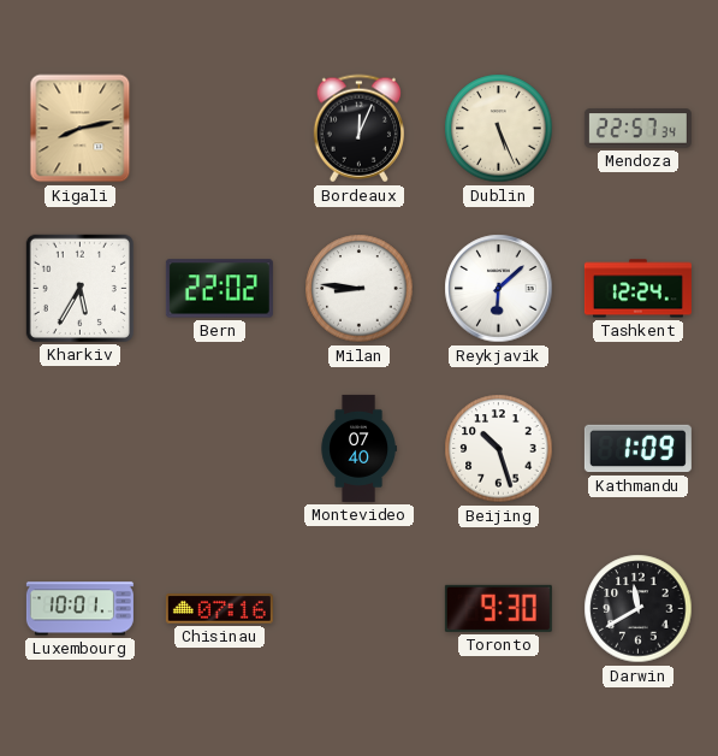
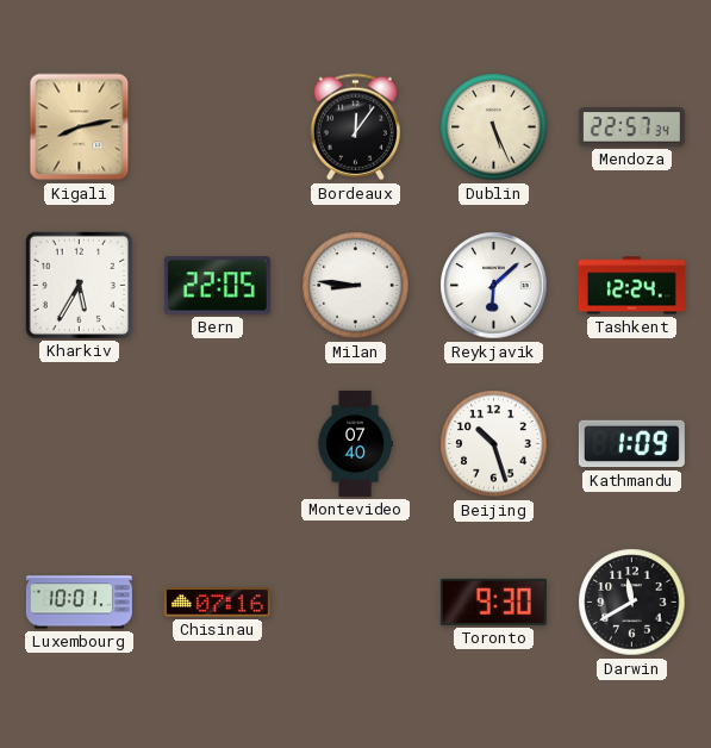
Bordeaux: 12:04 -> 12:06
Bern: 22:02 -> 22:05
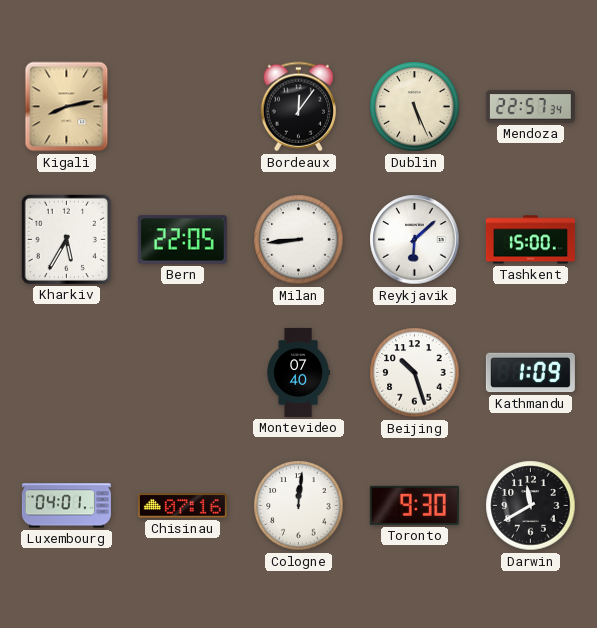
Milan: 8:46 -> 8:44
Tashkent: 12:24 -> 15:00
Luxembourg: 10:01 -> 04:01
Cologne: none -> 12:01
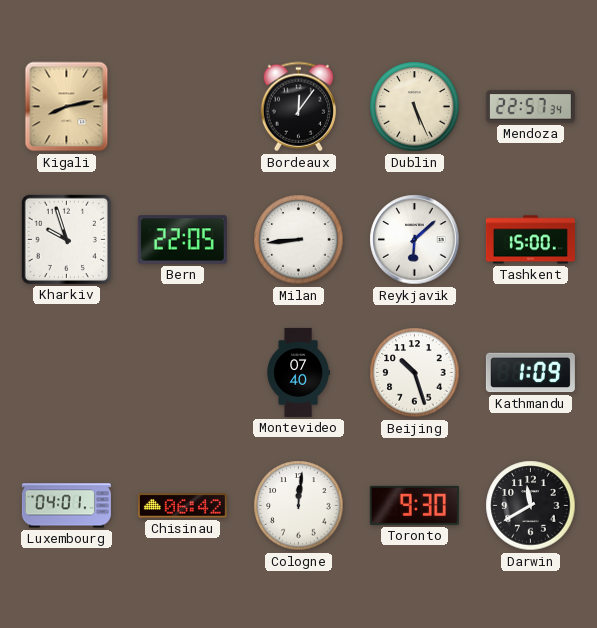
Kharkiv: 5:35 -> 9:57
Chisinau: 07:16 -> 06:42
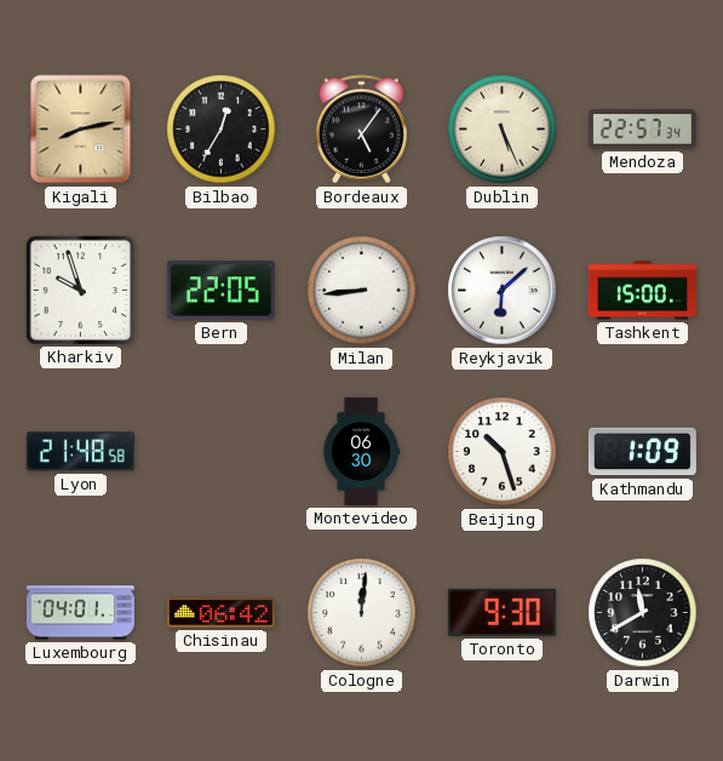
Bilbao: none -> 12:35
Bordeaux: 12:06 -> 5:06
Lyon: none -> 21:48
Montevideo: 07:40 -> 06:30
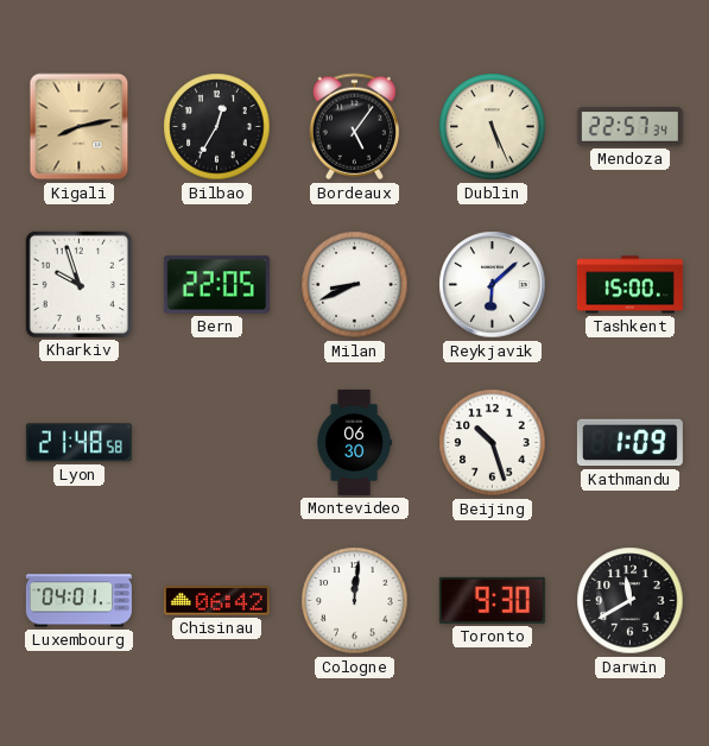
Milan: 8:44 -> 8:41
